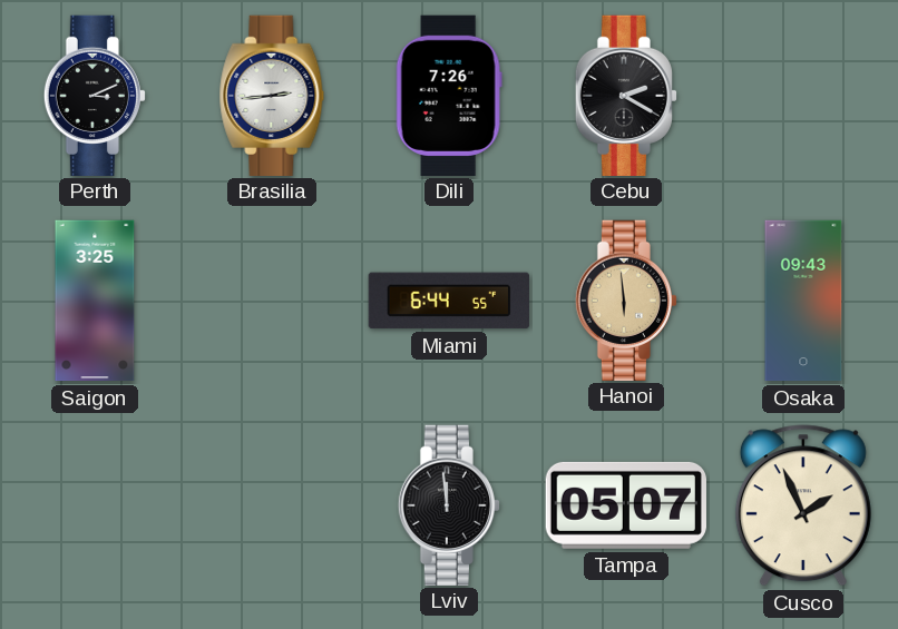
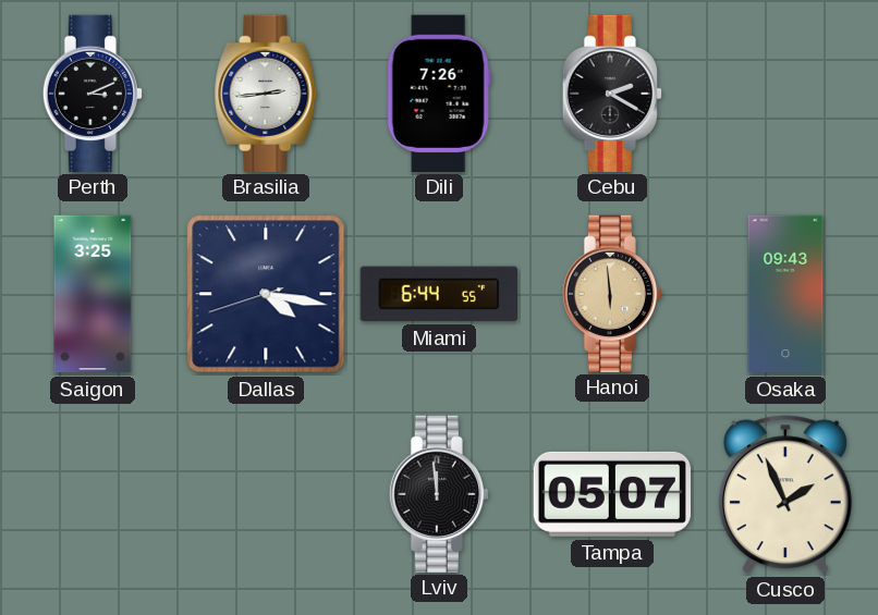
Dallas: none -> 4:16
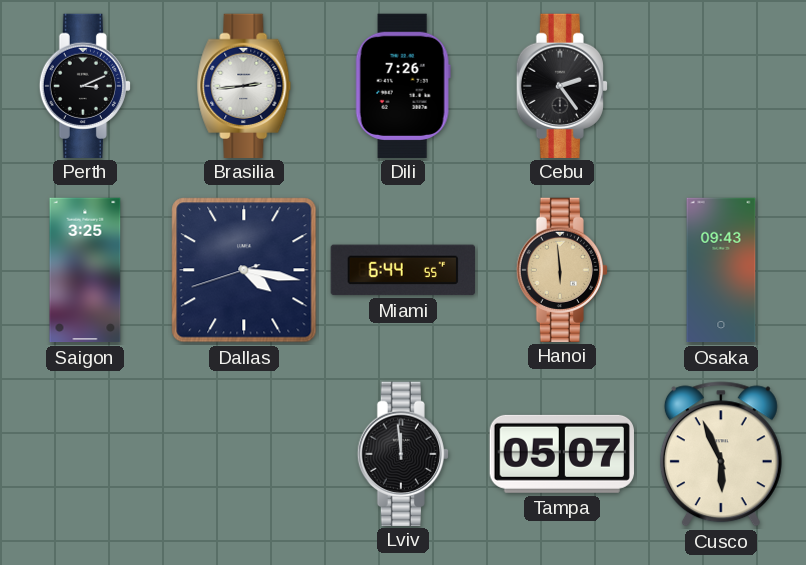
Cebu: 2:20 -> 2:24
Cusco: 1:56 -> 5:56
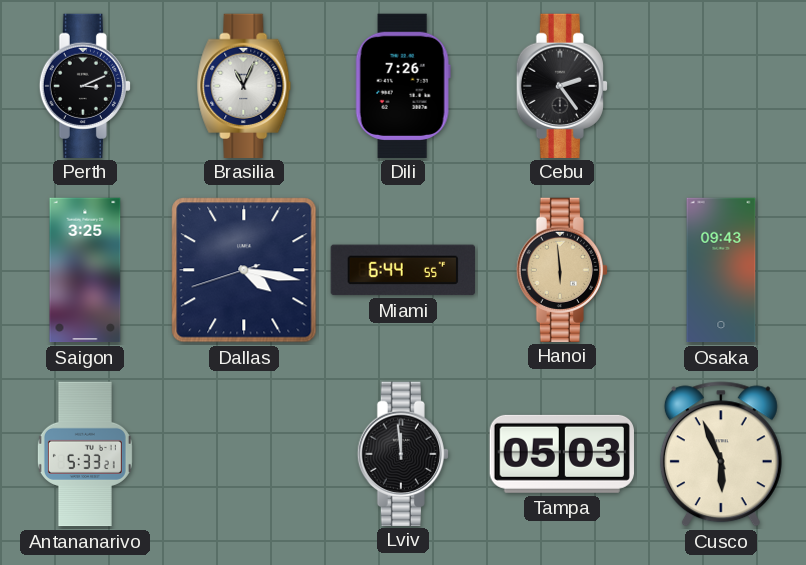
Brasilia: 2:44 -> 11:04
Antananarivo: none -> 5:33
Tampa: 05:07 -> 05:03
